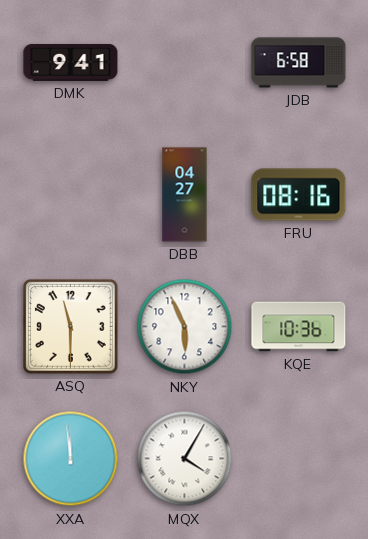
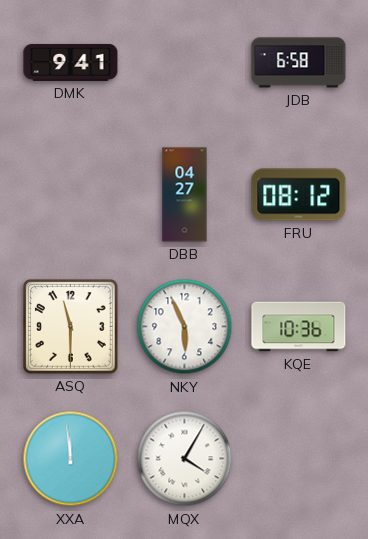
FRU: 08:16 -> 08:12
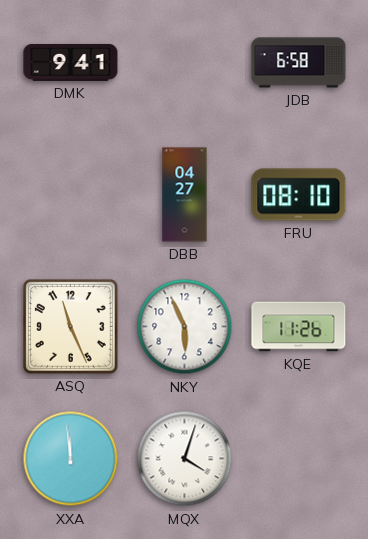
FRU: 08:12 -> 08:10
ASQ: 11:30 -> 11:26
KQE: 10:36 -> 11:26
MQX: 4:05 -> 4:03
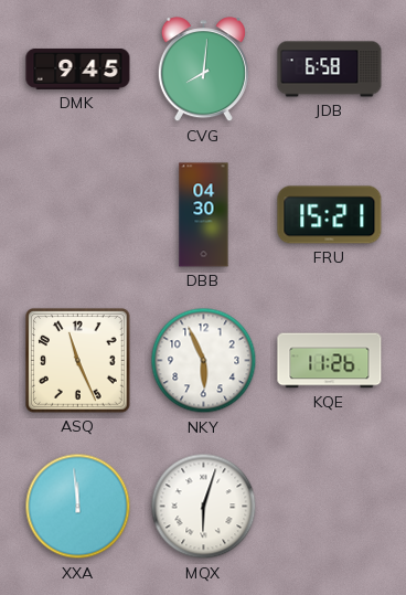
DMK: 9:41 -> 9:45
CVG: none -> 8:01
DBB: 04:27 -> 04:30
FRU: 08:10 -> 15:21
MQX: 4:03 -> 6:03
